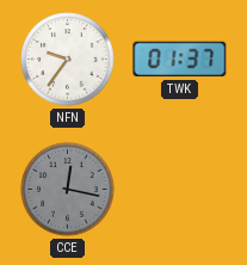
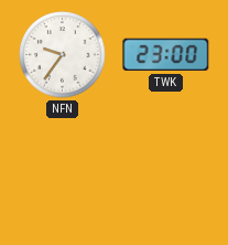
TWK: 01:37 -> 23:00
CCE: 12:17 -> none
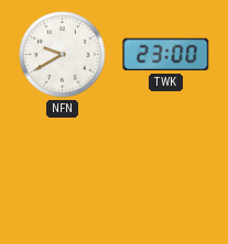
NFN: 9:36 -> 9:40
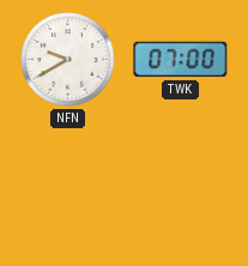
TWK: 23:00 -> 07:00
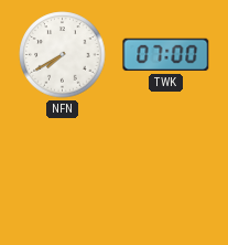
NFN: 9:40 -> 7:40
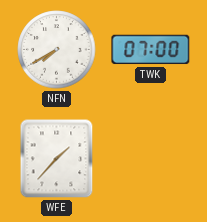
WFE: none -> 1:37
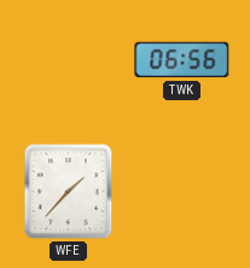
NFN: 7:40 -> none
TWK: 07:00 -> 06:56
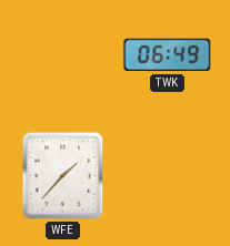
TWK: 06:56 -> 06:49
